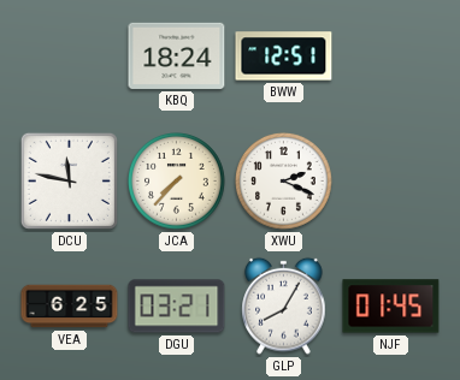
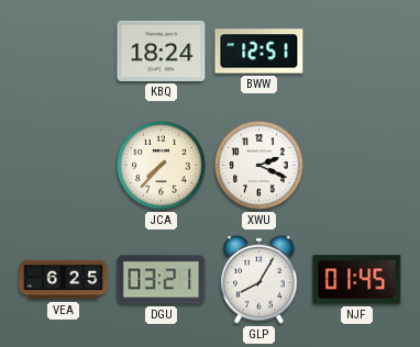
DCU: 11:47 -> none
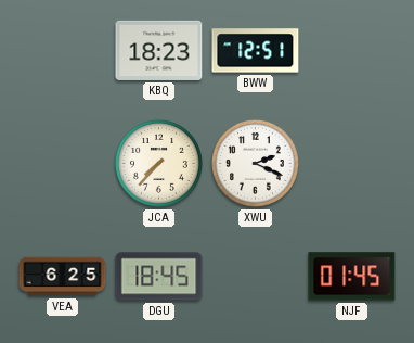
KBQ: 18:24 -> 18:23
DGU: 03:21 -> 18:45
GLP: 8:05 -> none
